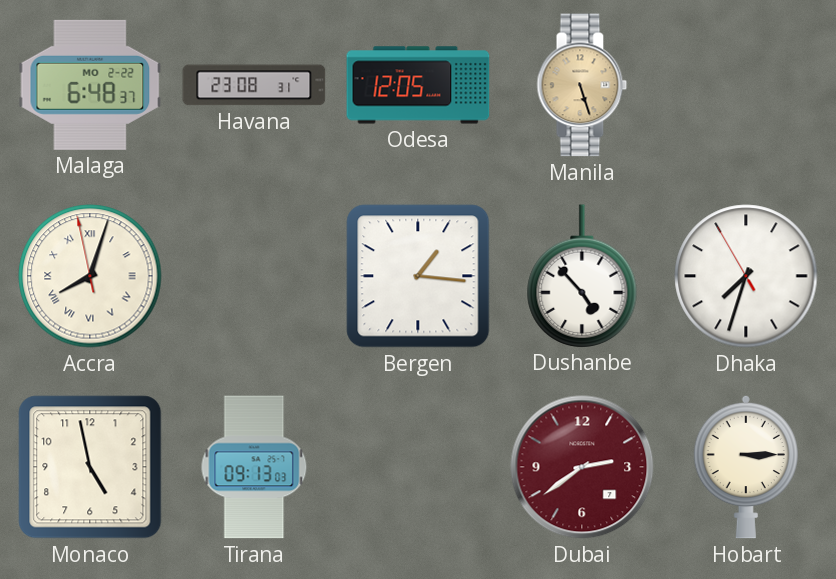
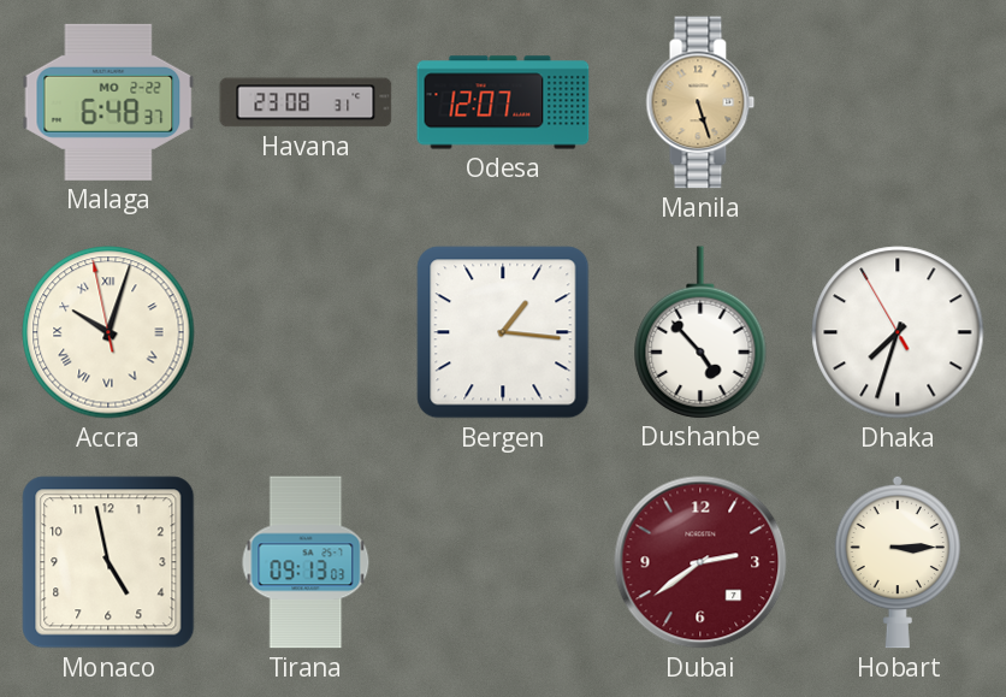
Odesa: 12:05 -> 12:07
Accra: 8:02 -> 10:02
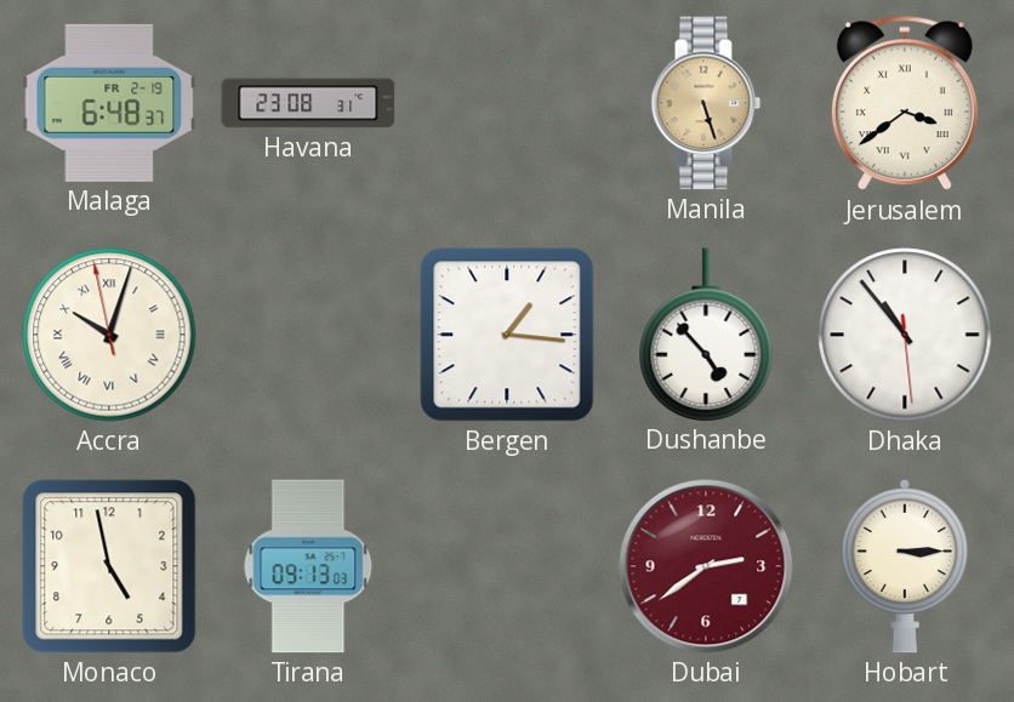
Malaga date: MO 2-22 -> FR 2-19
Odesa: 12:07 -> none
Jerusalem: none -> 3:39
Dhaka: 7:32 -> 10:53
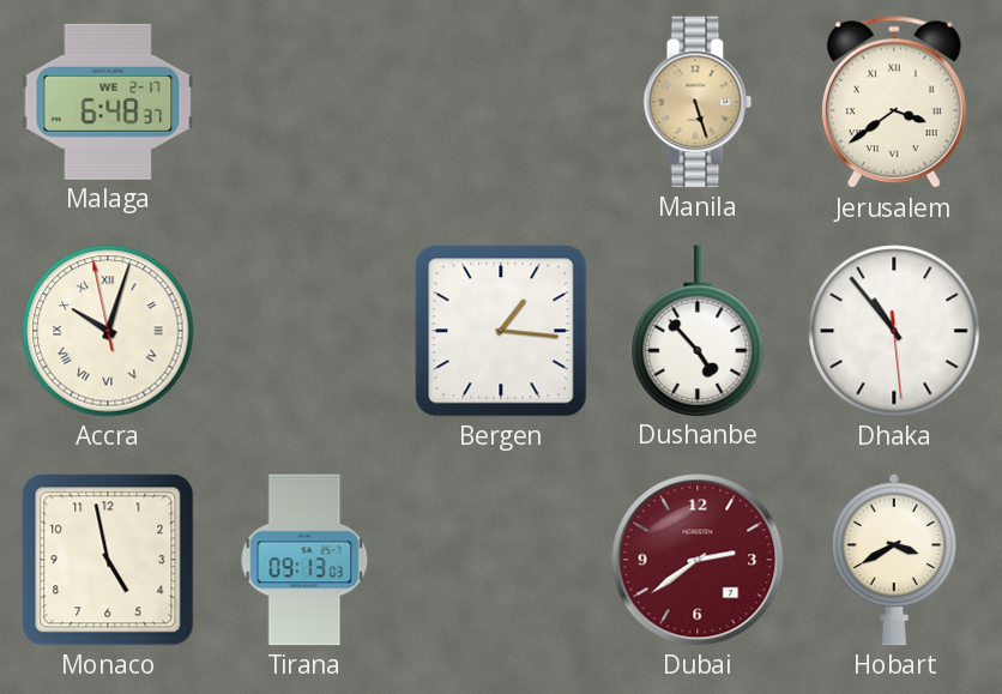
Malaga date: FR 2-19 -> WE 2-17
Havana: 23:08 -> none
Hobart: 3:15 -> 3:40
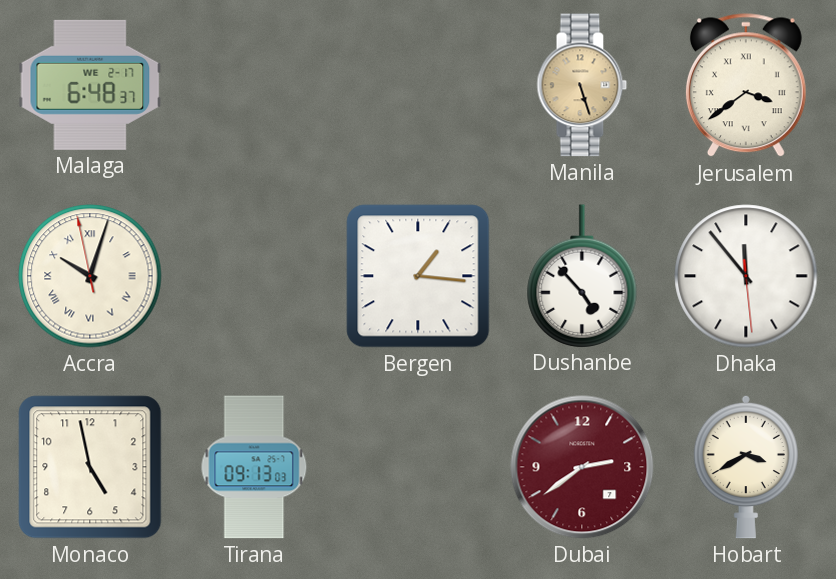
Dhaka: 10:53 -> 11:53
